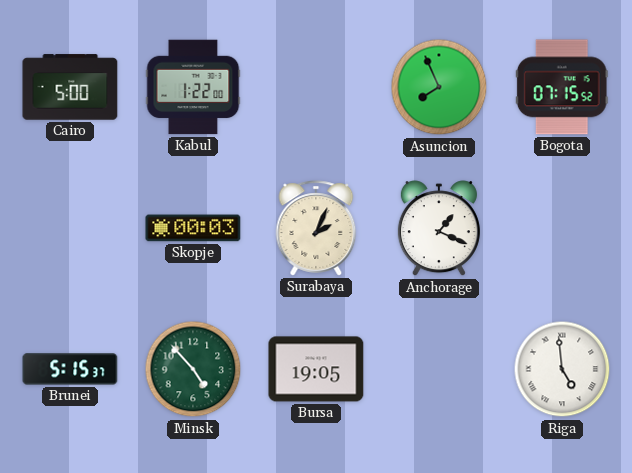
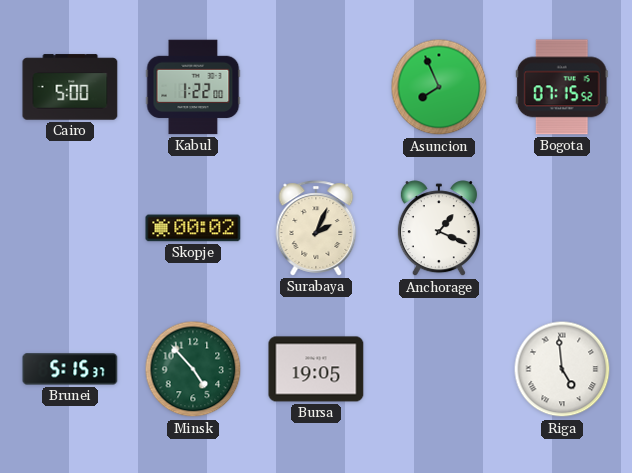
Skopje: 00:03 -> 00:02
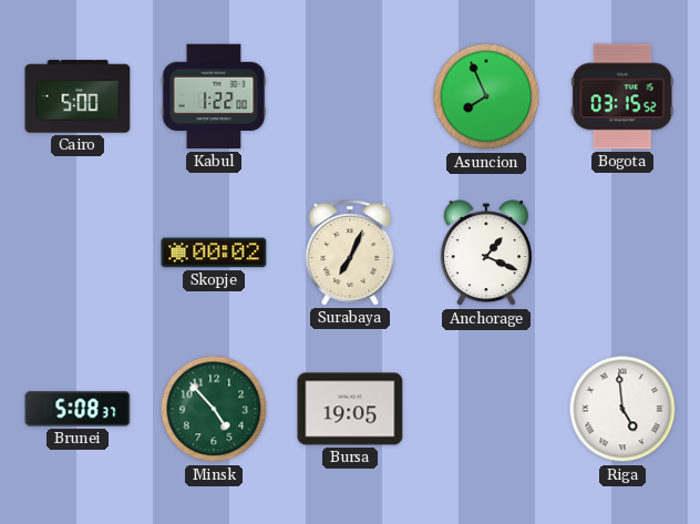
Bogota: 07:15 -> 03:15
Surabaya: 2:04 -> 7:04
Brunei: 5:15 -> 5:08
